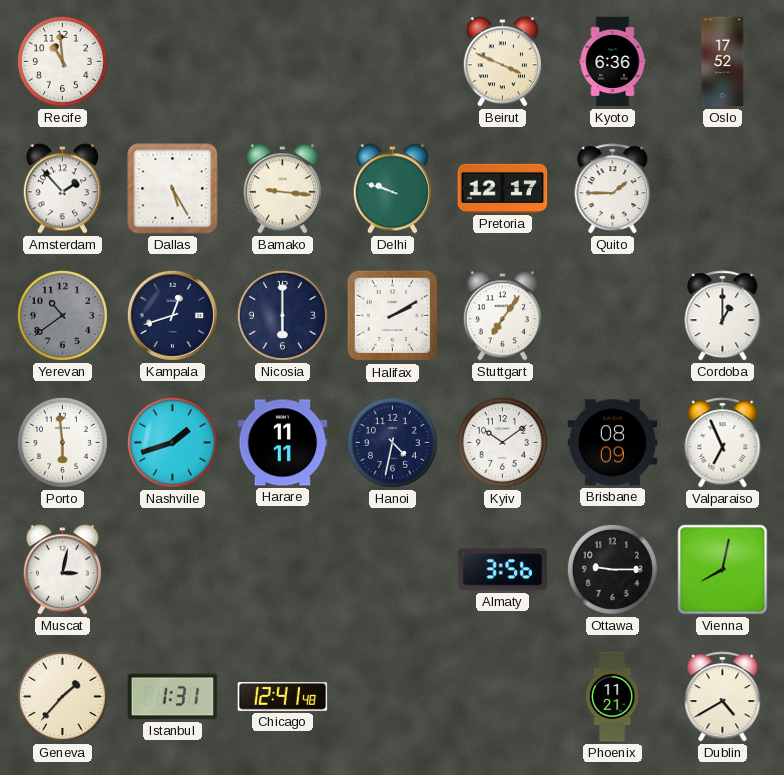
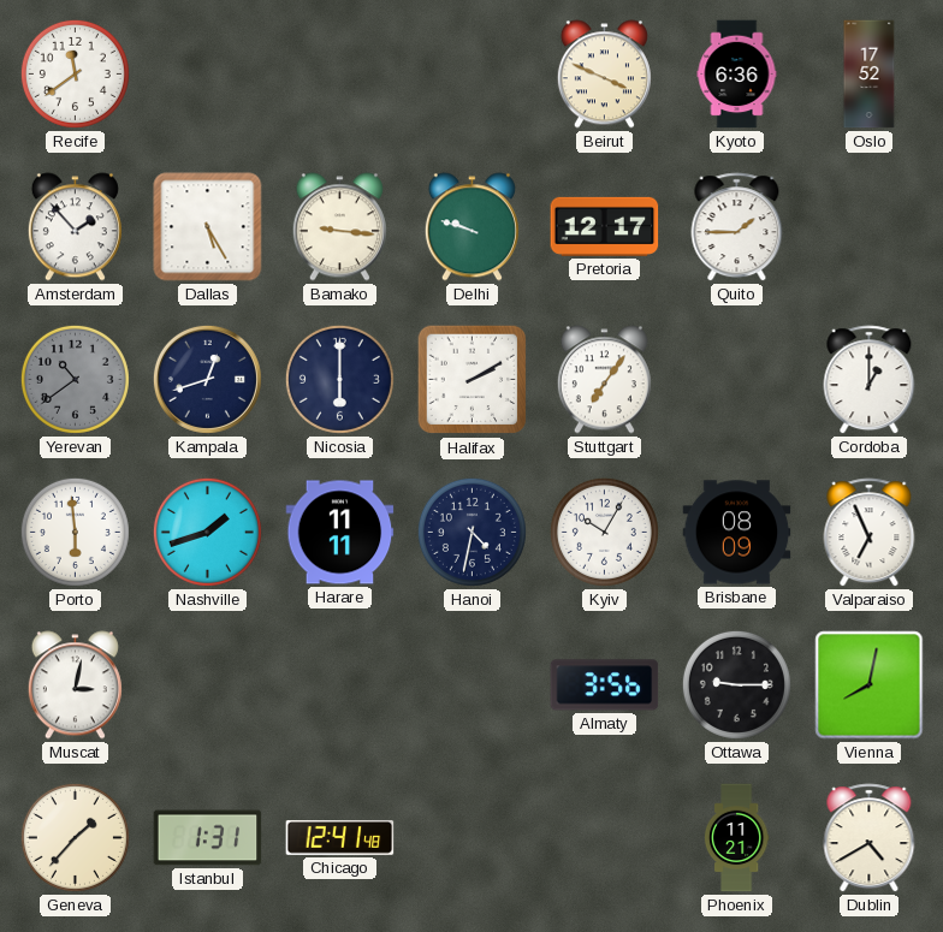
Recife: 10:59 -> 11:39
Kyiv: 10:09 -> 10:05
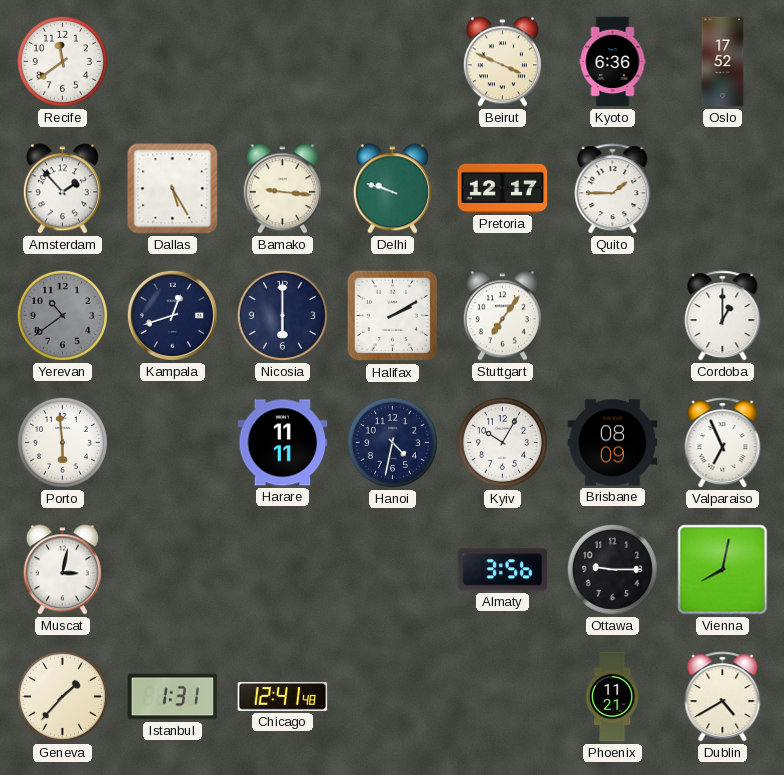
Nashville: 1:42 -> none
